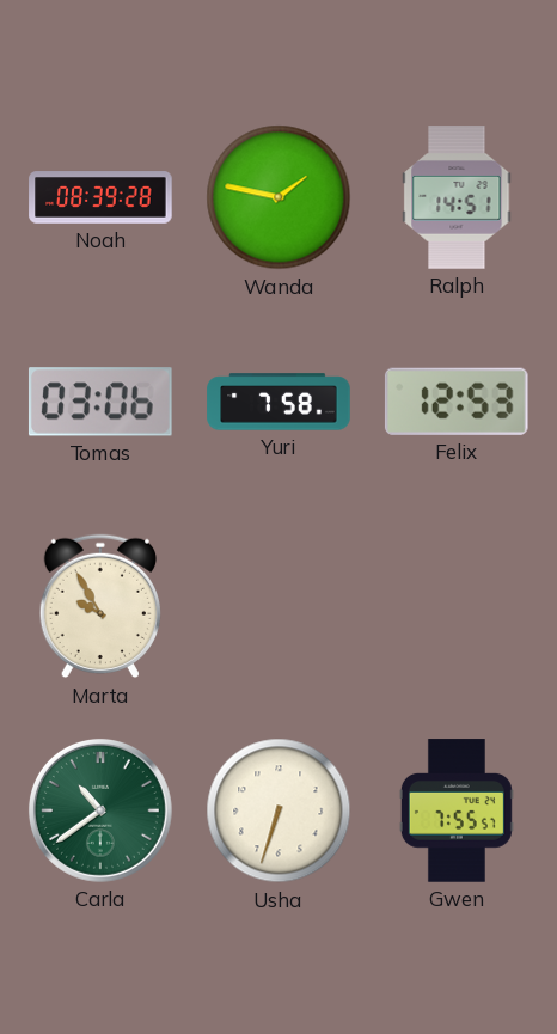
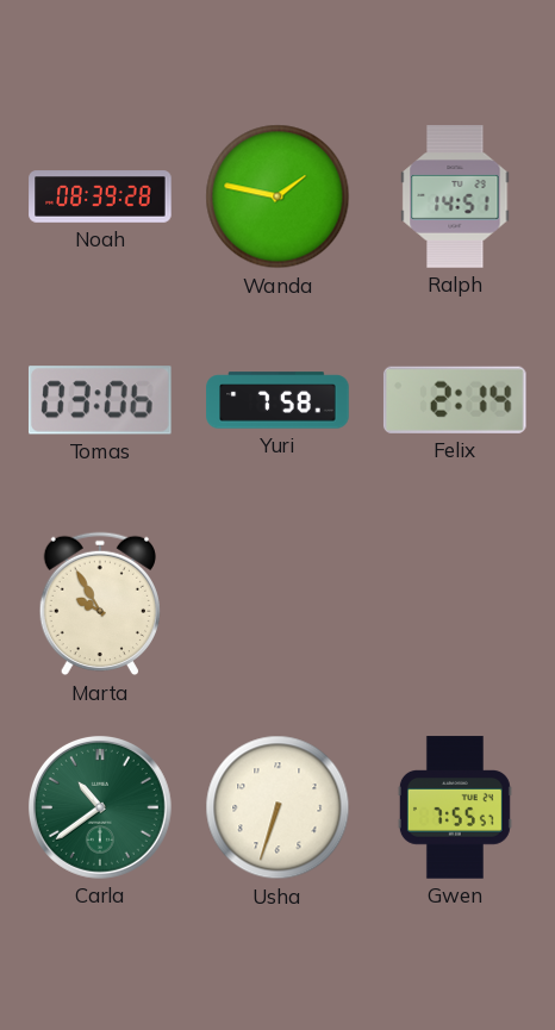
Felix: 12:53 -> 2:14
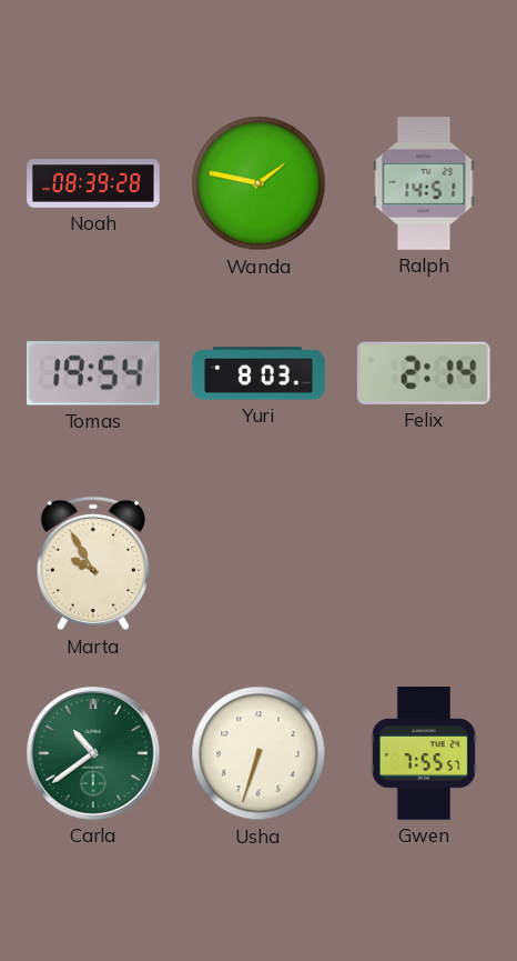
Tomas: 03:06 -> 19:54
Yuri: 7:58 -> 8:03
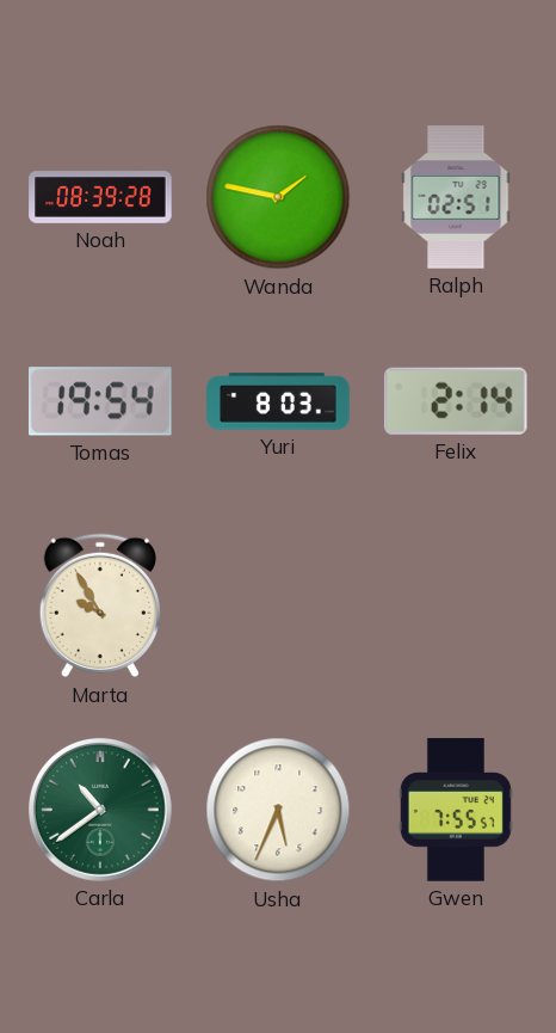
Ralph: 14:51 -> 02:51
Usha: 6:33 -> 5:34
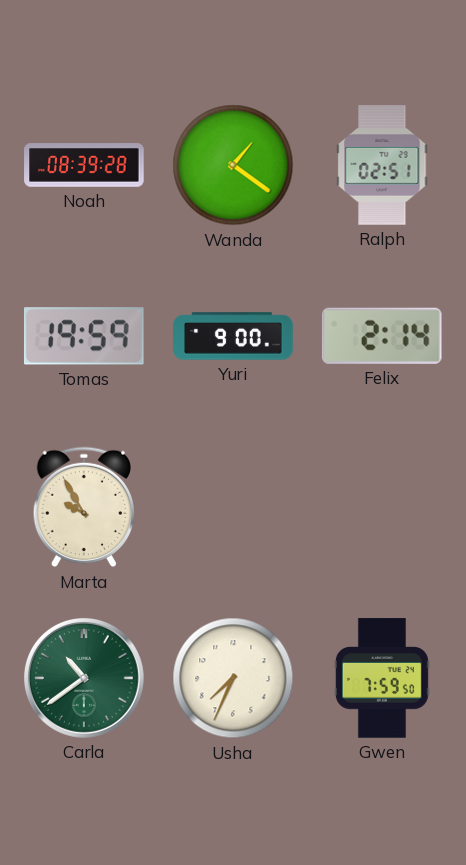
Wanda: 1:47 -> 1:21
Tomas: 19:54 -> 19:59
Yuri: 8:03 -> 9:00
Usha: 5:34 -> 7:34
Gwen: 7:55 -> 7:59
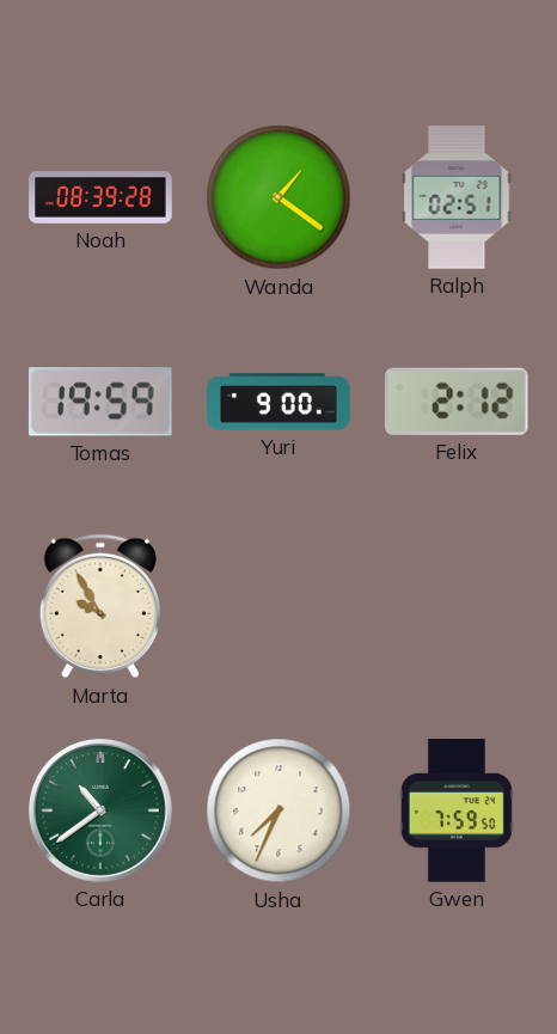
Felix: 2:14 -> 2:12
